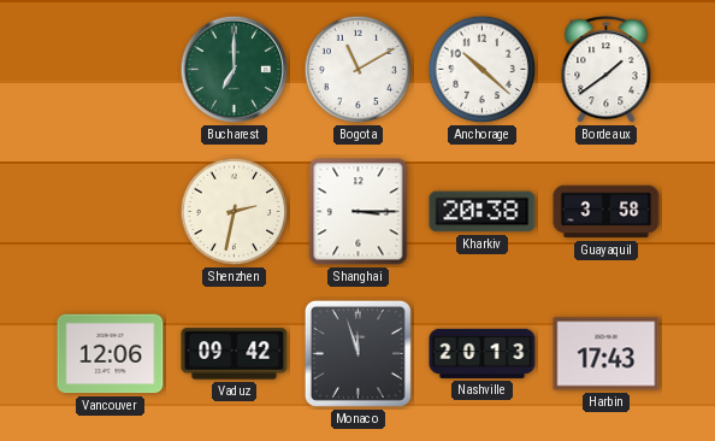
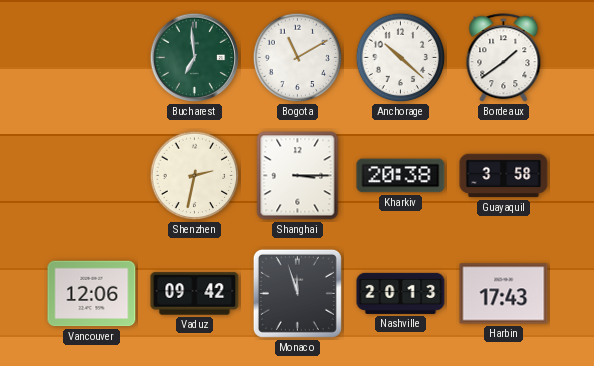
Bucharest: 7:00 -> 6:59
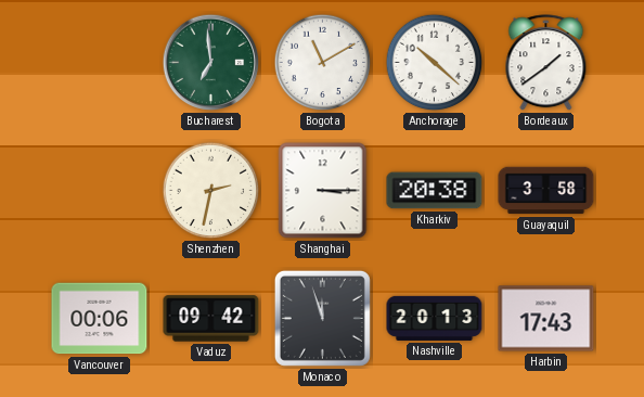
Vancouver: 12:06 -> 00:06
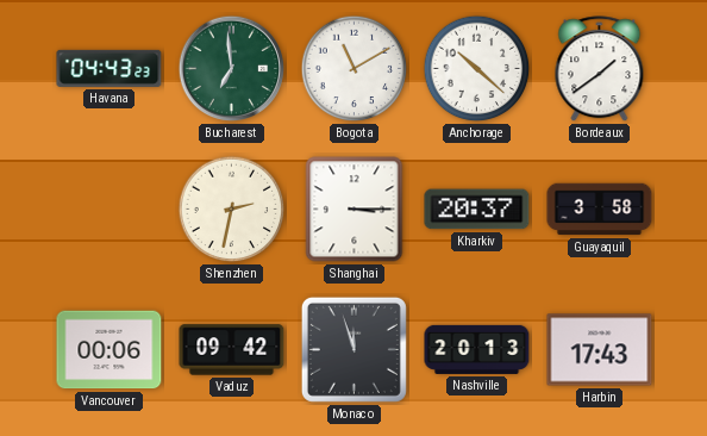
Havana: none -> 04:43
Kharkiv: 20:38 -> 20:37
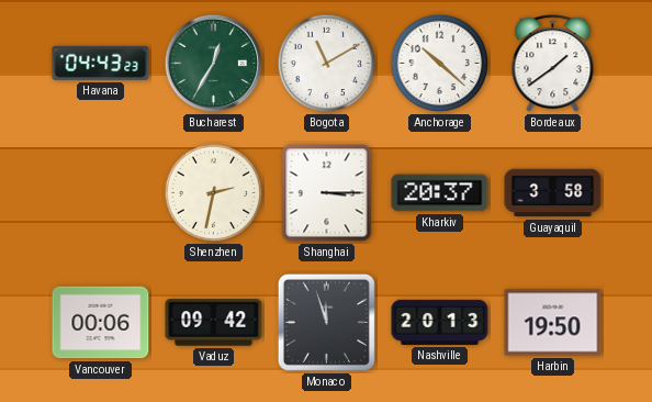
Bucharest: 6:59 -> 12:35
Harbin: 17:43 -> 19:50
